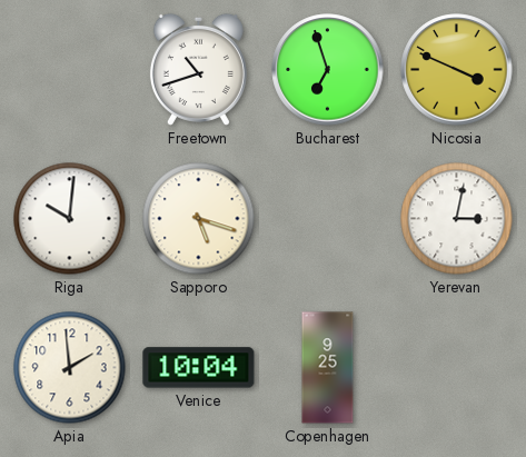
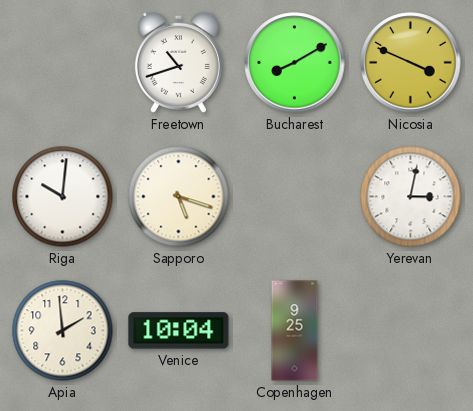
Bucharest: 6:57 -> 8:10
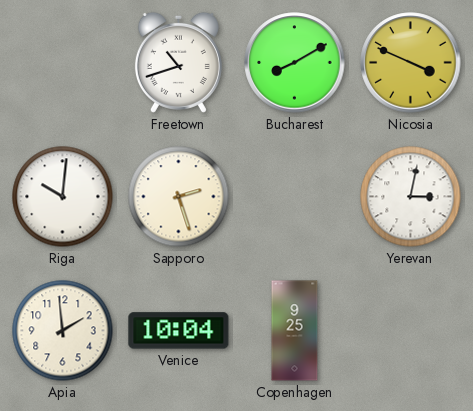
Sapporo: 5:18 -> 2:27
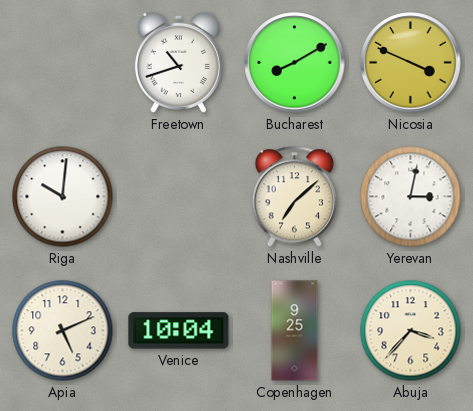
Sapporo: 2:27 -> none
Nashville: none -> 7:08
Apia: 1:59 -> 5:11
Abuja: none -> 3:37
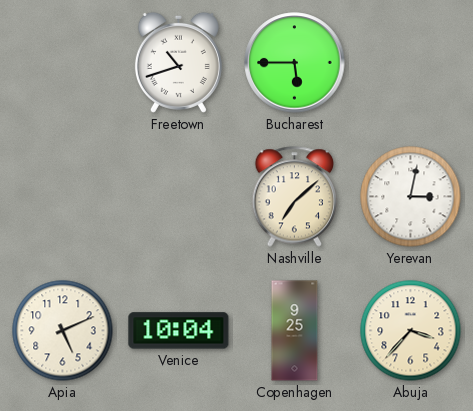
Bucharest: 8:10 -> 5:45
Nicosia: 3:49 -> none
Riga: 10:01 -> none
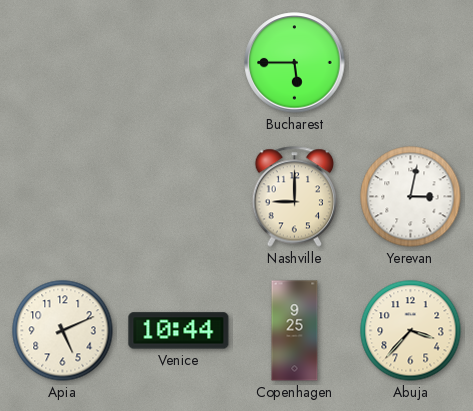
Freetown: 10:42 -> none
Nashville: 7:08 -> 9:00
Venice: 10:04 -> 10:44
